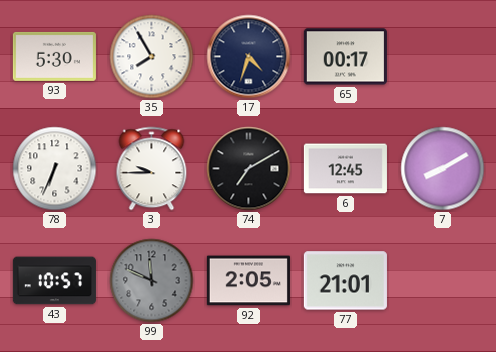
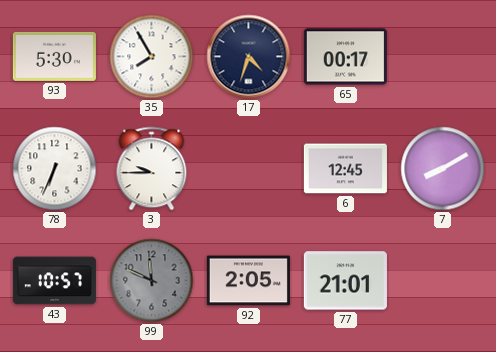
74: 7:10 -> none
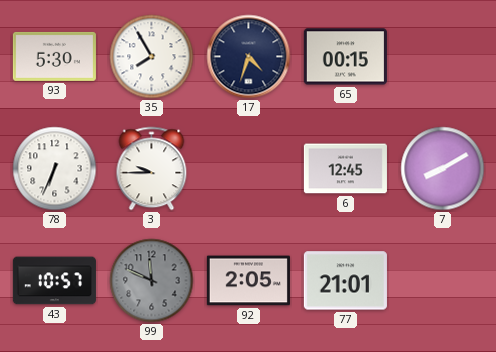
65: 00:17 -> 00:15
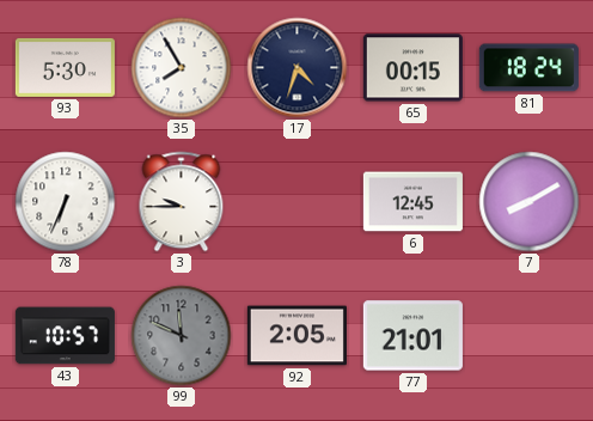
81: none -> 18:24
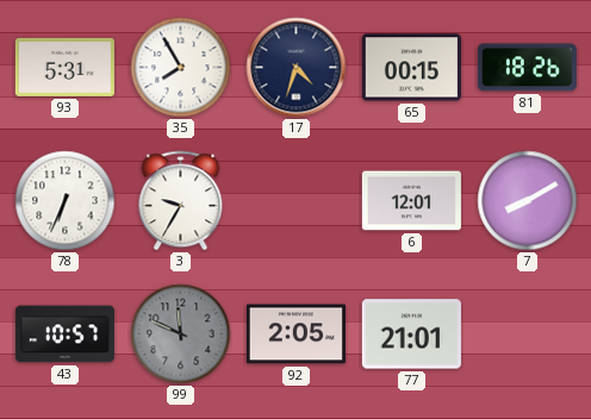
93: 5:30 -> 5:31
81: 18:24 -> 18:26
3: 9:45 -> 9:35
6: 12:45 -> 12:01
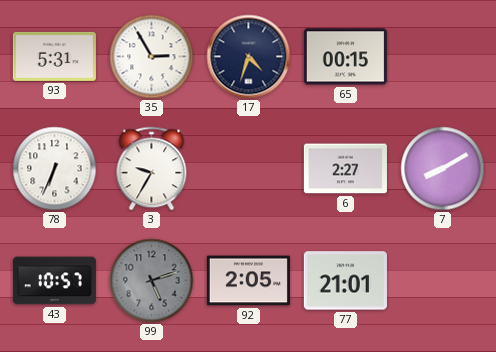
35: 7:55 -> 2:55
81: 18:26 -> none
6: 12:01 -> 2:27
99: 11:49 -> 5:12
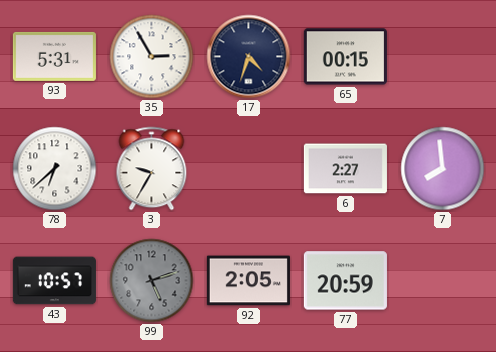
78: 6:34 -> 6:38
7: 8:10 -> 7:59
77: 21:01 -> 20:59
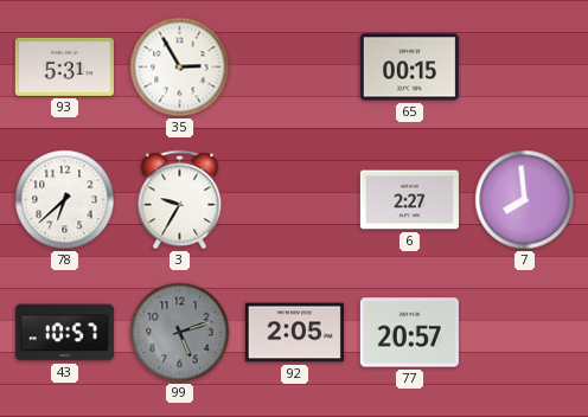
17: 4:33 -> none
77: 20:59 -> 20:57
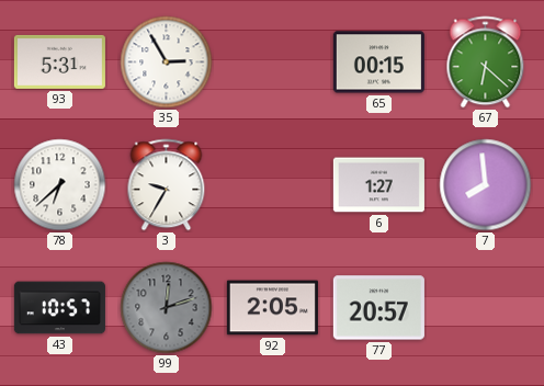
67: none -> 6:22
6: 2:27 -> 1:27
99: 5:12 -> 12:12
